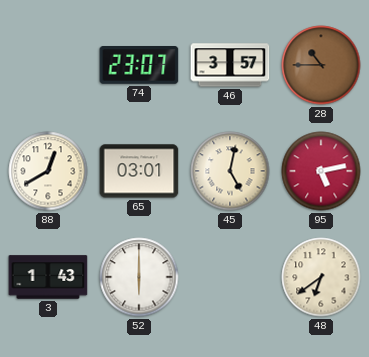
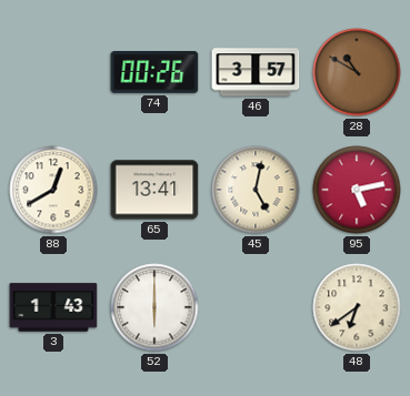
74: 23:07 -> 00:26
28: 10:45 -> 10:50
65: 03:01 -> 13:41
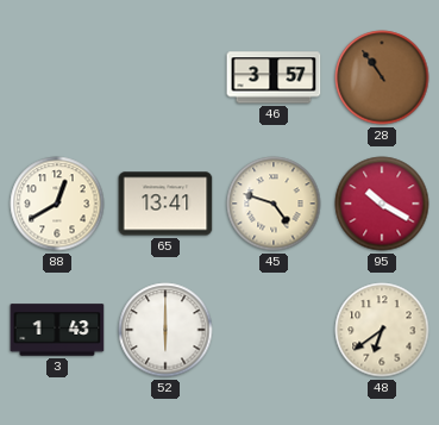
74: 00:26 -> none
28: 10:50 -> 10:54
45: 5:02 -> 4:48
95: 5:13 -> 10:20
